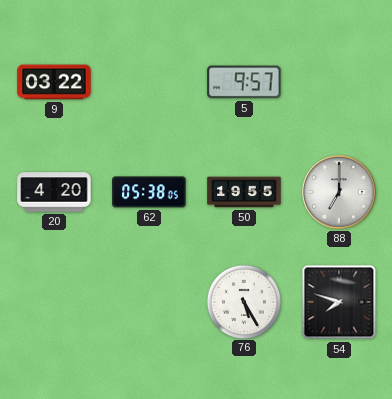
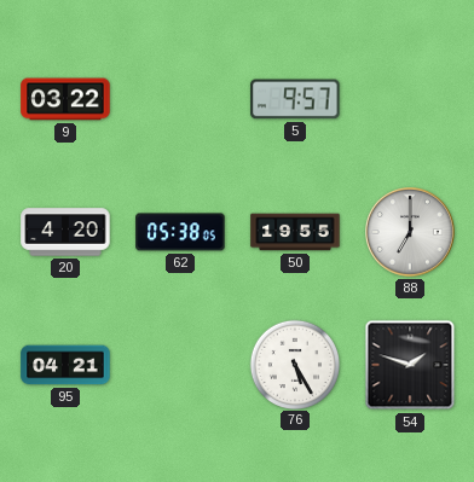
95: none -> 04:21
54: 7:48 -> 1:48
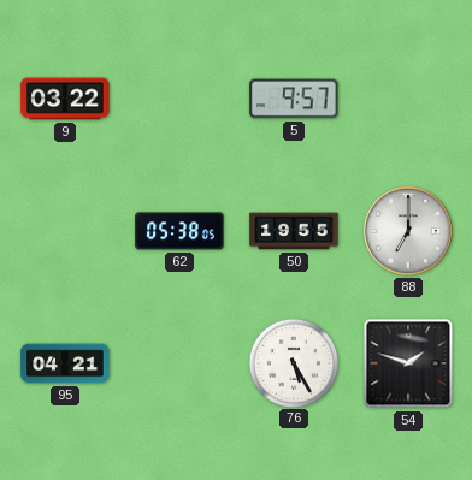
20: 4:20 -> none
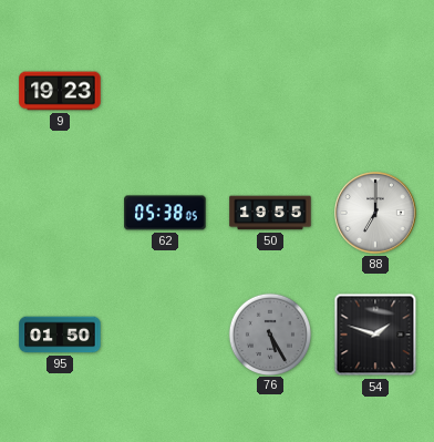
9: 03:22 -> 19:23
5: 9:57 -> none
95: 04:21 -> 01:50
76 dial: white -> grey
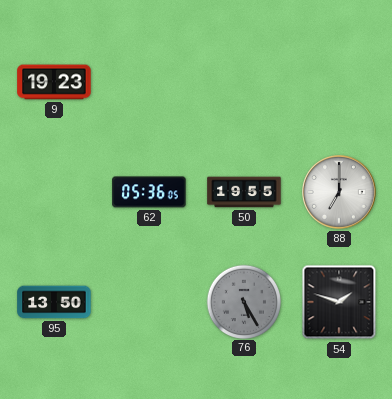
62: 05:38 -> 05:36
95: 01:50 -> 13:50
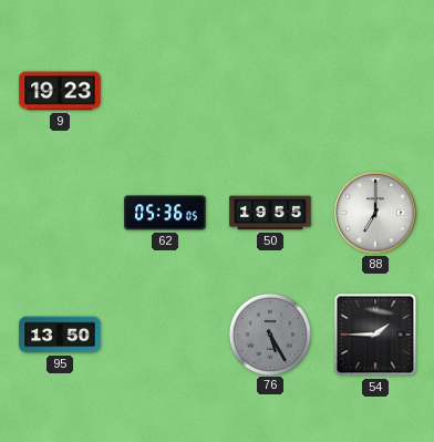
54: 1:48 -> 1:45
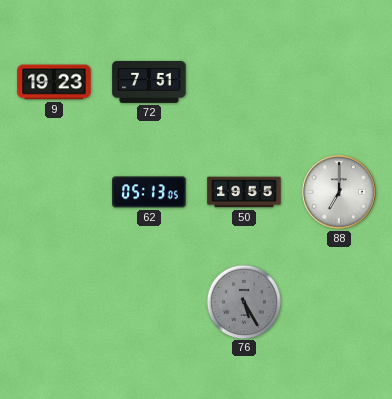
72: none -> 7:51
62: 05:36 -> 05:13
95: 13:50 -> none
54: 1:45 -> none
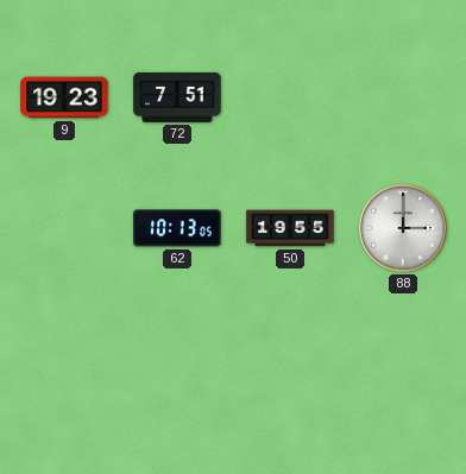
62: 05:13 -> 10:13
88: 7:00 -> 3:00
76: 5:25 -> none
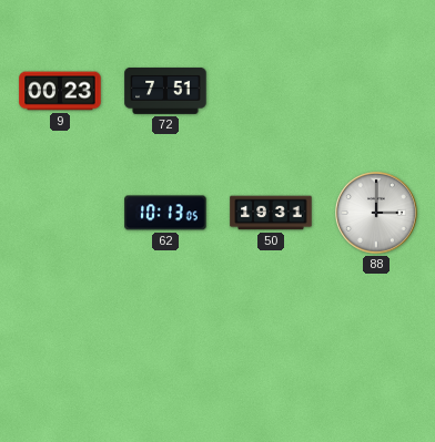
9: 19:23 -> 00:23
50: 19:55 -> 19:31
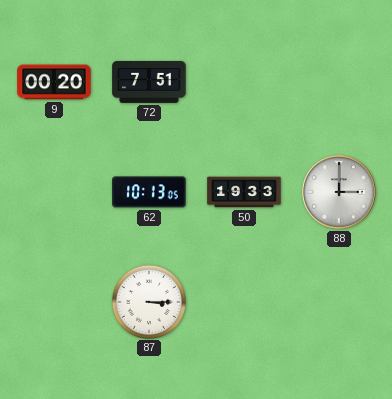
9: 00:23 -> 00:20
50: 19:31 -> 19:33
87: none -> 3:15
